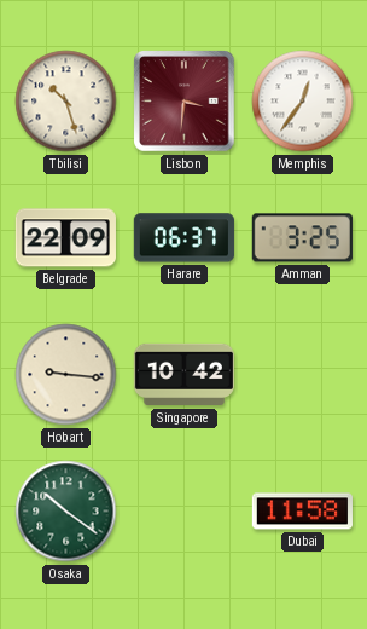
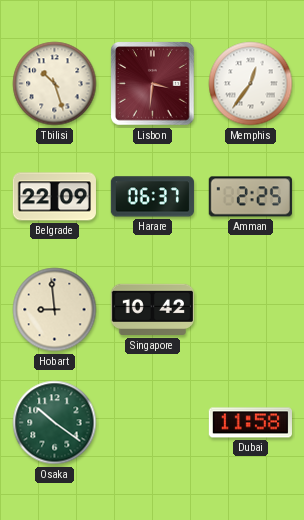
Amman: 3:25 -> 2:25
Hobart: 9:16 -> 8:59
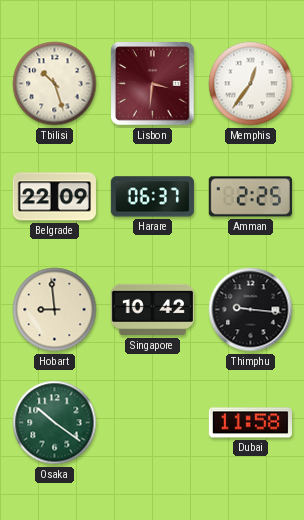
Thimphu: none -> 9:16
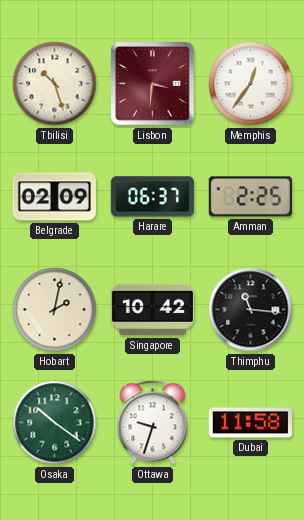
Belgrade: 22:09 -> 02:09
Hobart: 8:59 -> 2:02
Thimphu: 9:16 -> 11:16
Ottawa: none -> 9:33
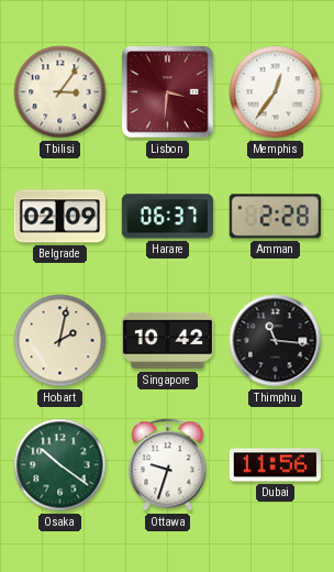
Tbilisi: 10:27 -> 3:06
Amman: 2:25 -> 2:28
Dubai: 11:58 -> 11:56
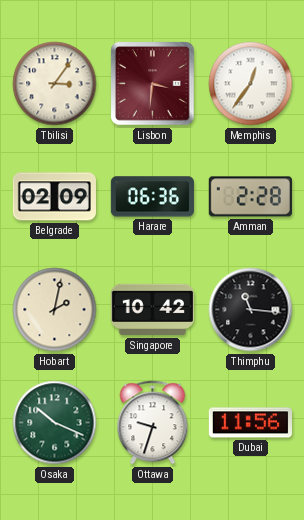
Harare: 06:37 -> 06:36
Osaka: 10:21 -> 10:19
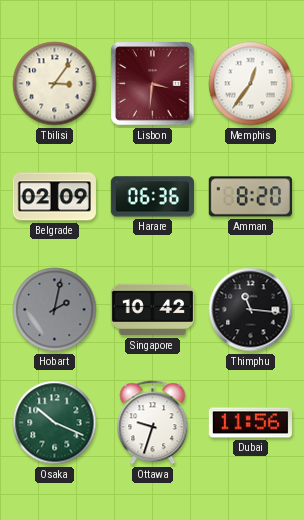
Amman: 2:28 -> 8:20
Hobart dial: cream -> grey
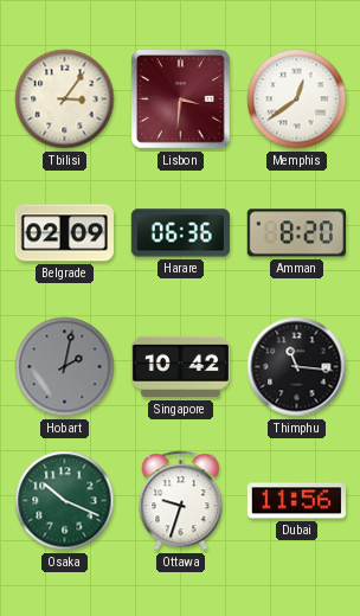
Memphis: 12:36 -> 12:39
